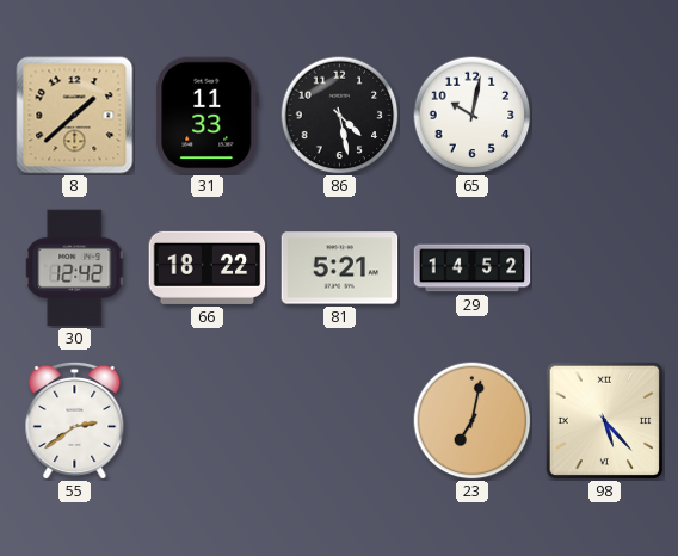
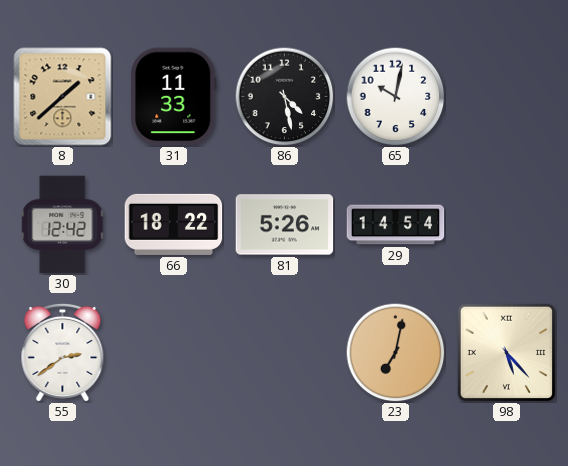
81: 5:21 -> 5:26
29: 14:52 -> 14:54
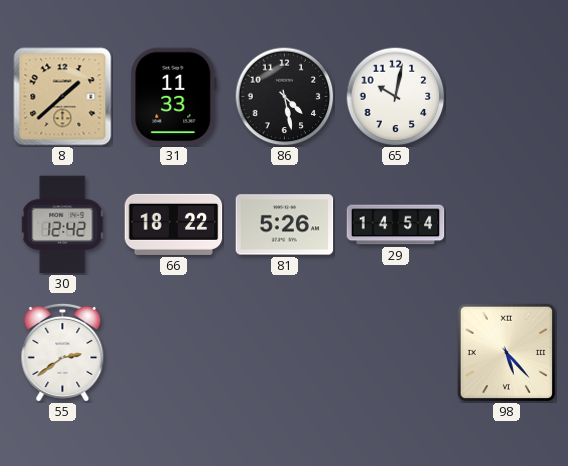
23: 7:02 -> none
